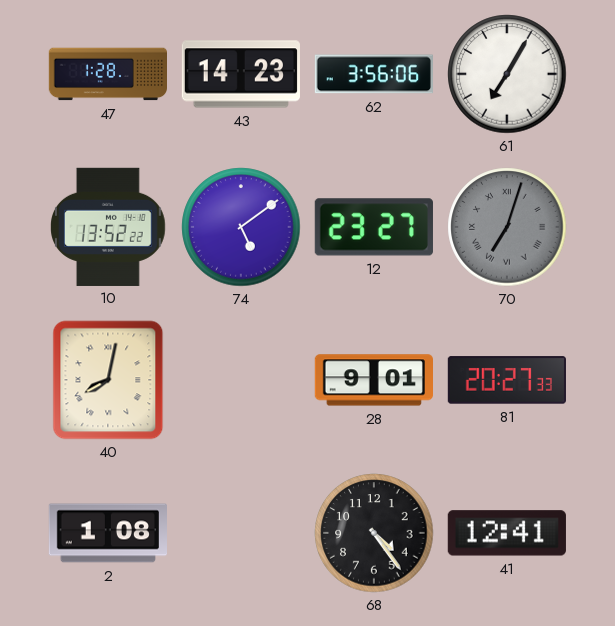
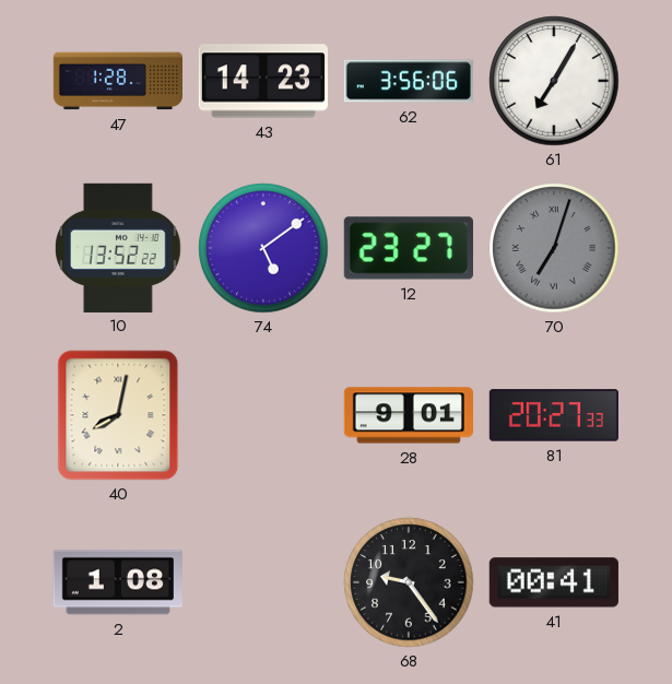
68: 4:24 -> 9:24
41: 12:41 -> 00:41
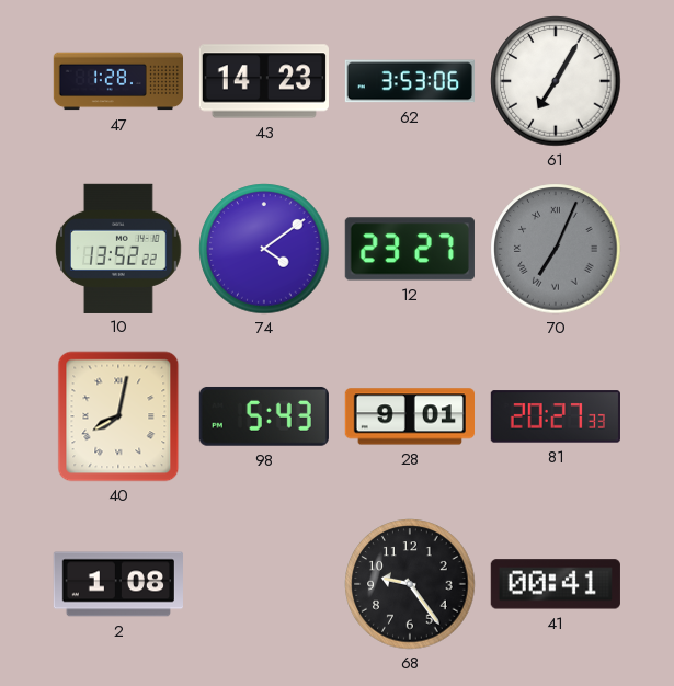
62: 3:56 -> 3:53
74: 5:09 -> 4:09
70: 7:03 -> 7:04
98: none -> 5:43
